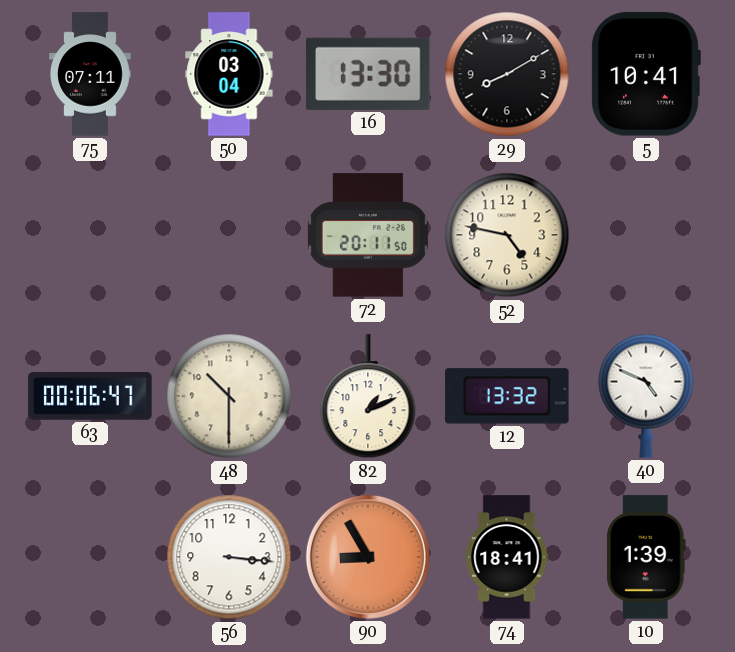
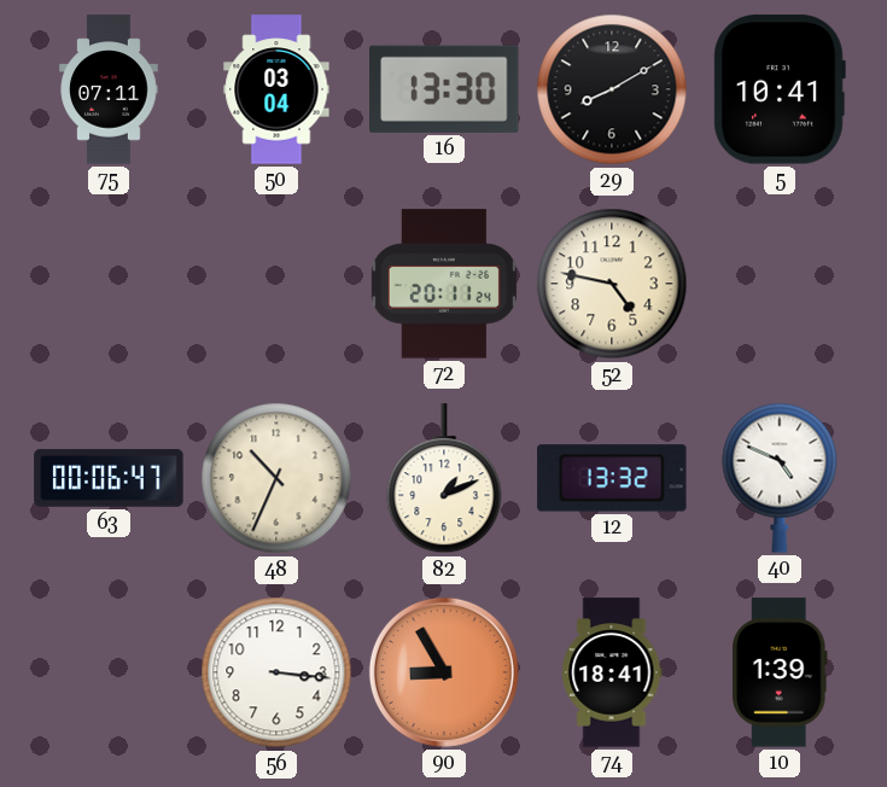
72: 20:11:50 -> 20:11:24
48: 10:30 -> 10:34
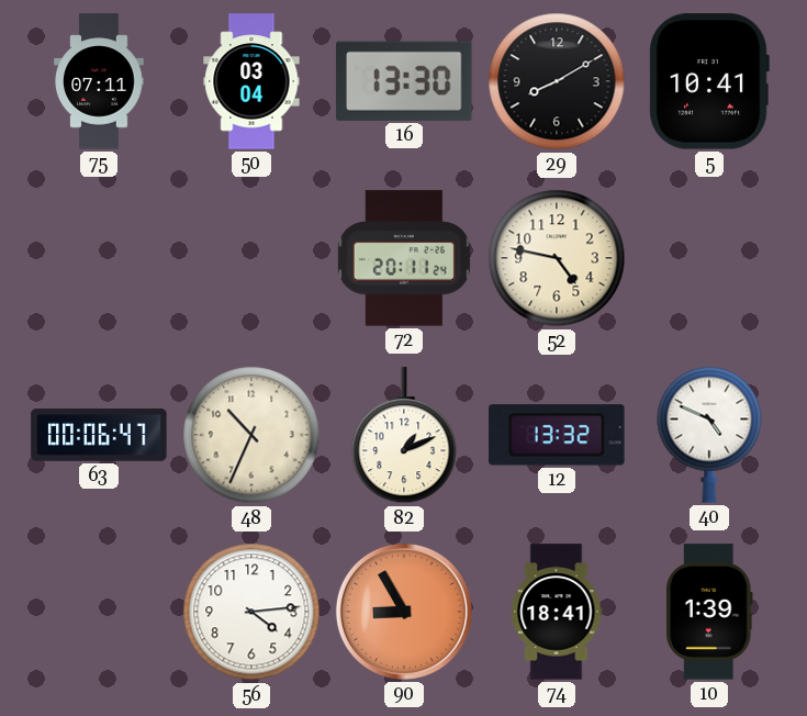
56: 3:16 -> 4:14
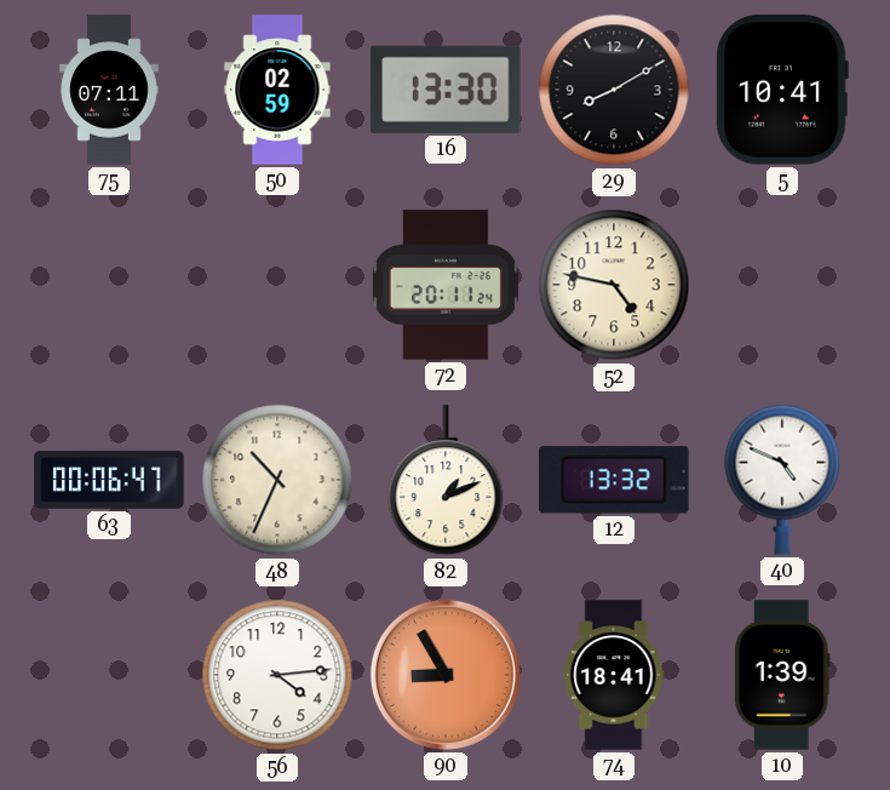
50: 03:04 -> 02:59
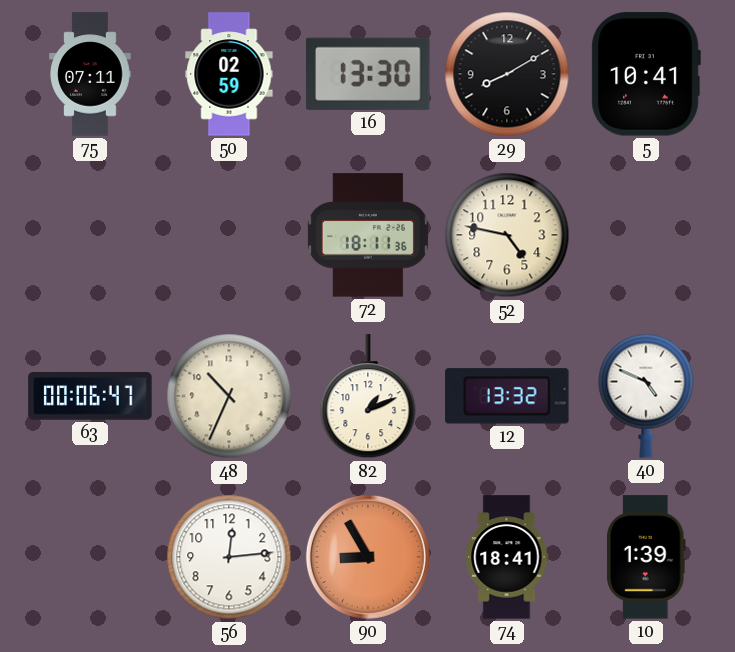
72: 20:11 -> 18:11
56: 4:14 -> 12:14
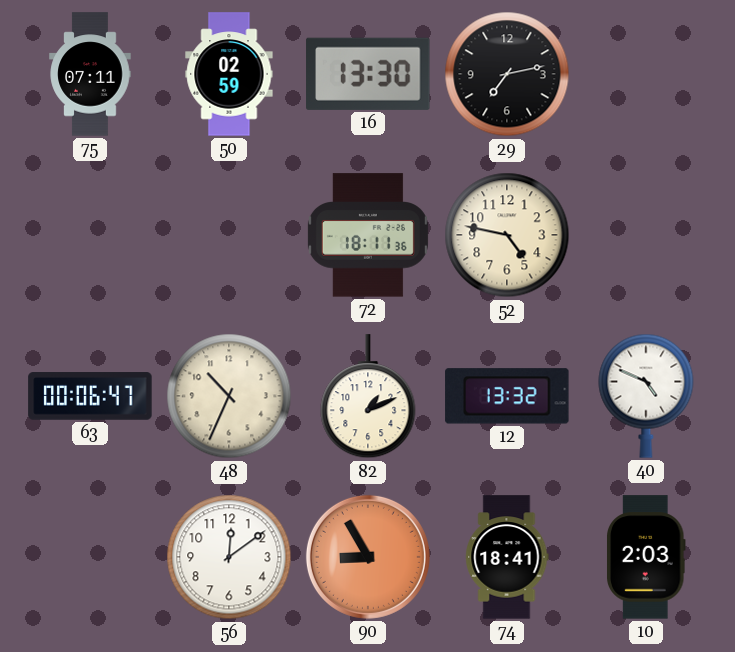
29: 8:10 -> 7:13
5: 10:41 -> none
56: 12:14 -> 12:09
10: 1:39 -> 2:03
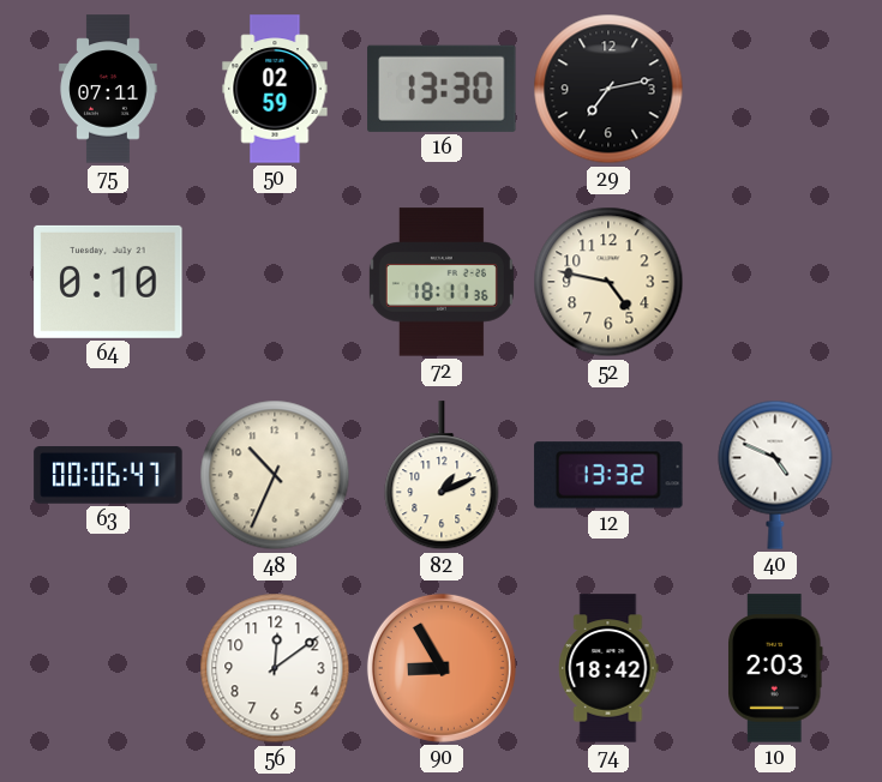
64: none -> 0:10
74: 18:41 -> 18:42
